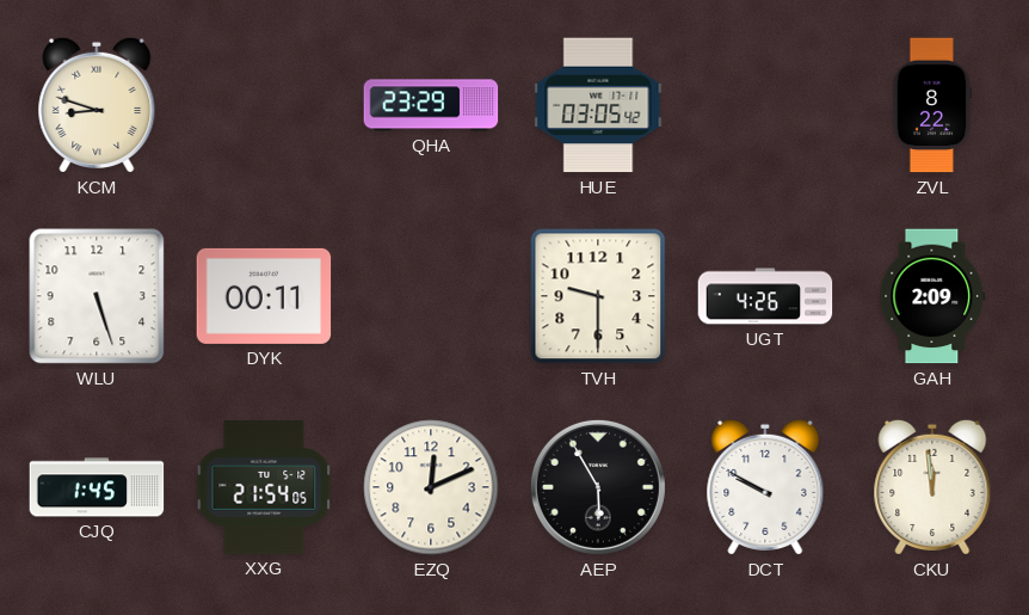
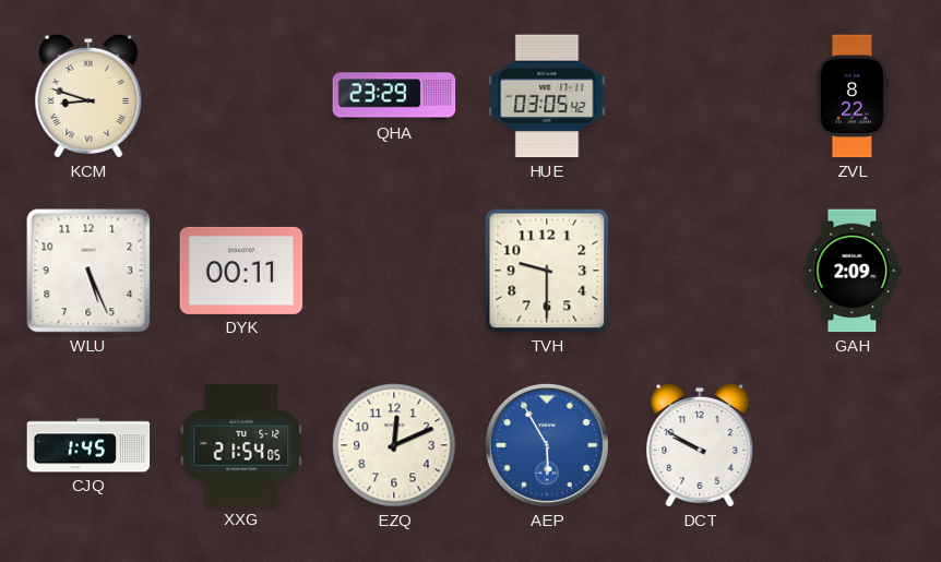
WLU: 5:27 -> 5:26
UGT: 4:26 -> none
AEP dial: black -> blue
CKU: 11:59 -> none
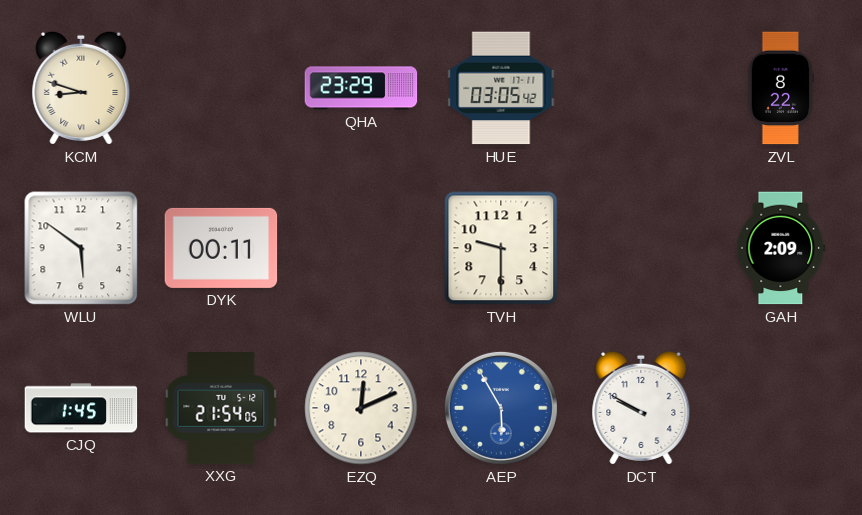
WLU: 5:26 -> 5:51
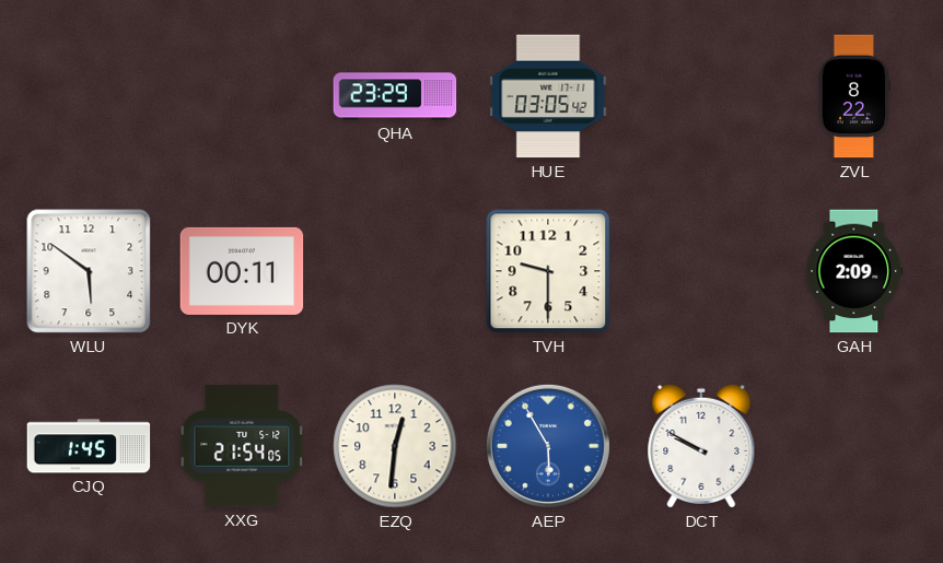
KCM: 8:48 -> none
EZQ: 12:11 -> 12:31
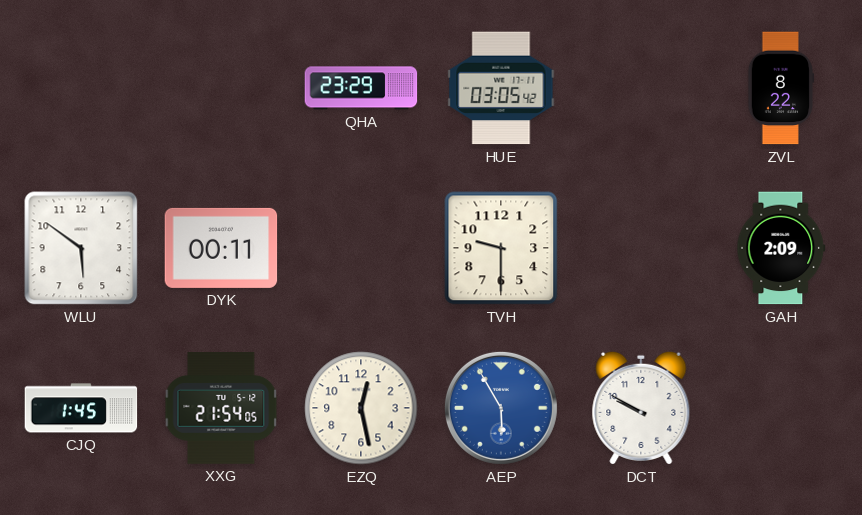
EZQ: 12:31 -> 12:28
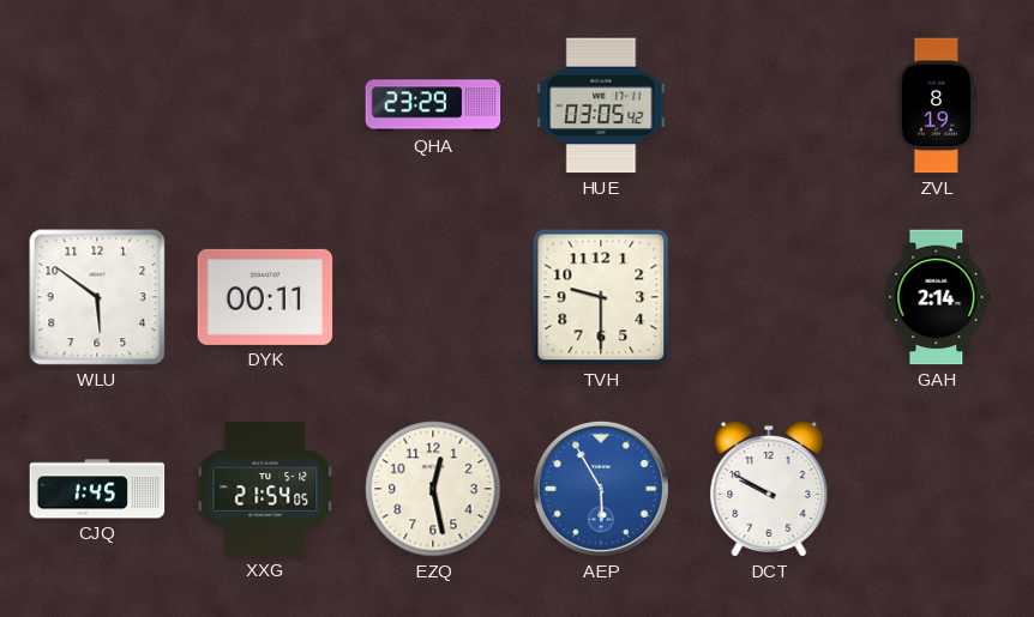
ZVL: 8:22 -> 8:19
GAH: 2:09 -> 2:14
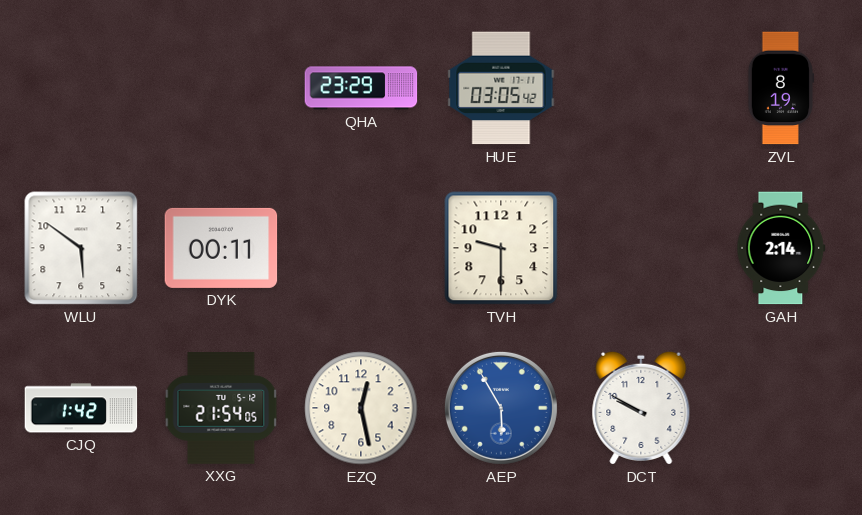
CJQ: 1:45 -> 1:42
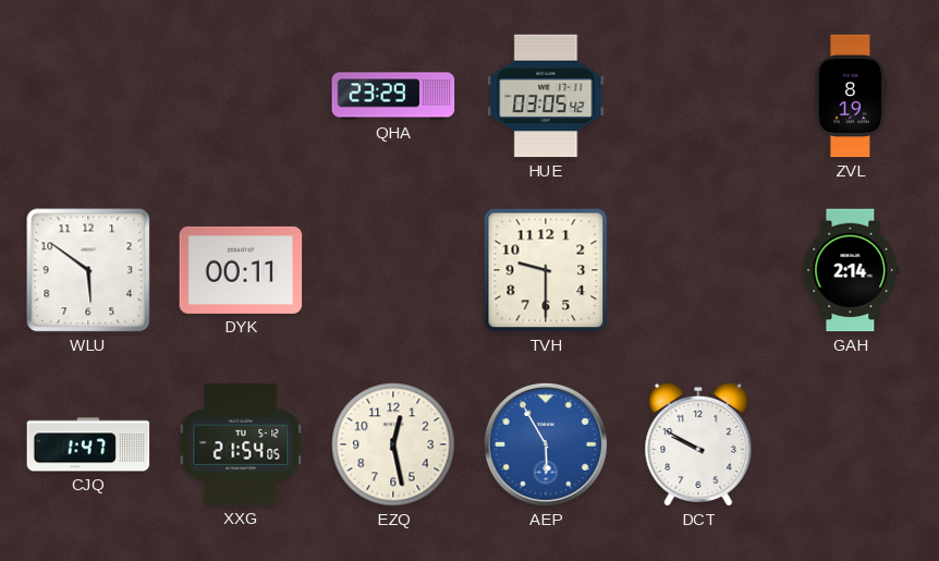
CJQ: 1:42 -> 1:47
